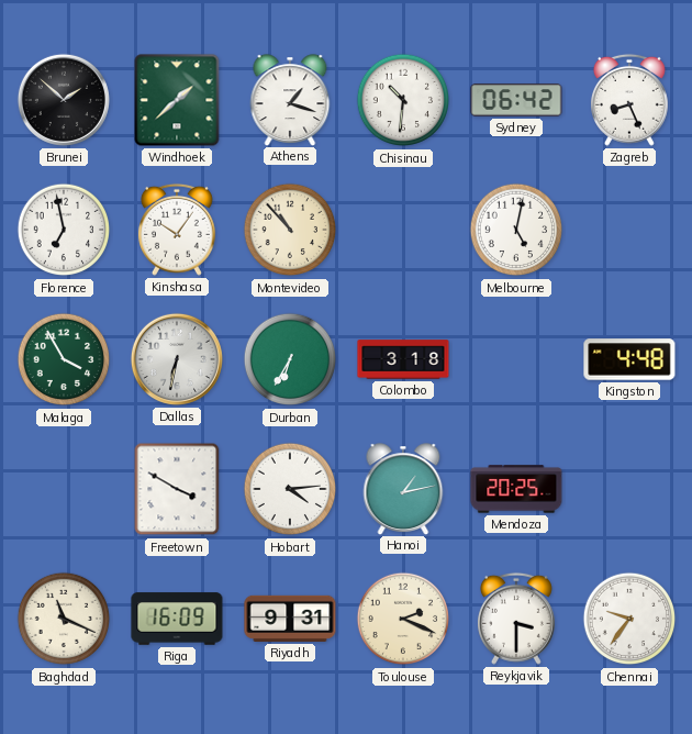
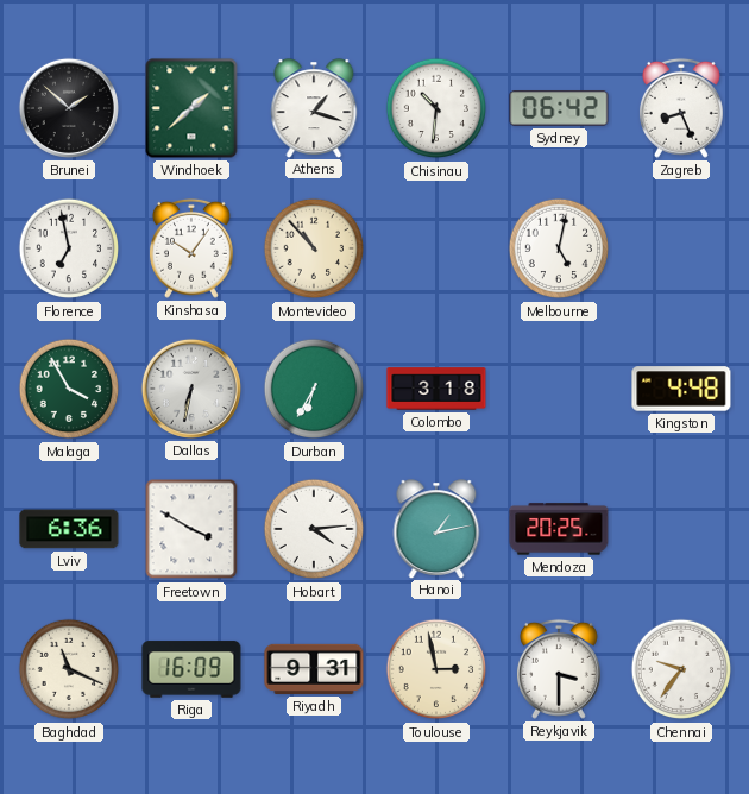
Lviv: none -> 6:36
Toulouse: 2:19 -> 2:58
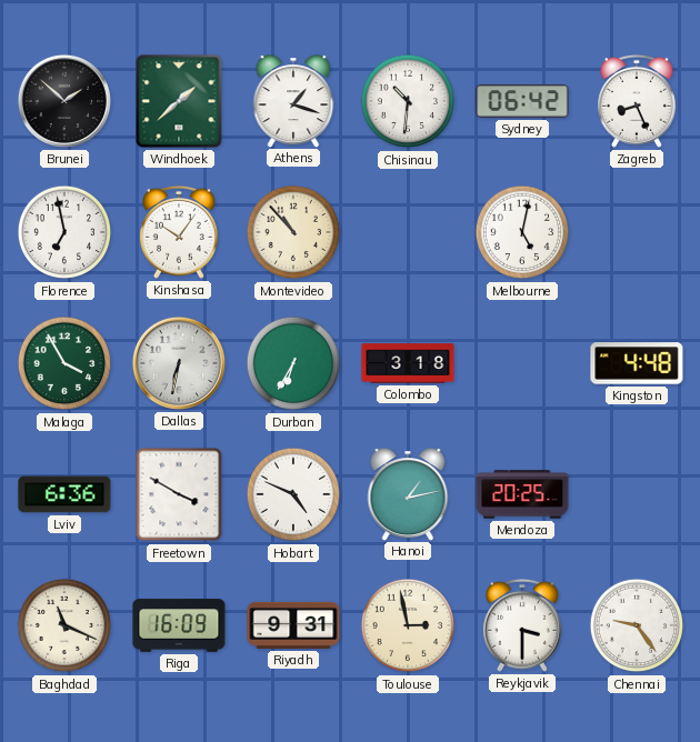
Hobart: 4:14 -> 4:49
Chennai: 9:36 -> 9:24
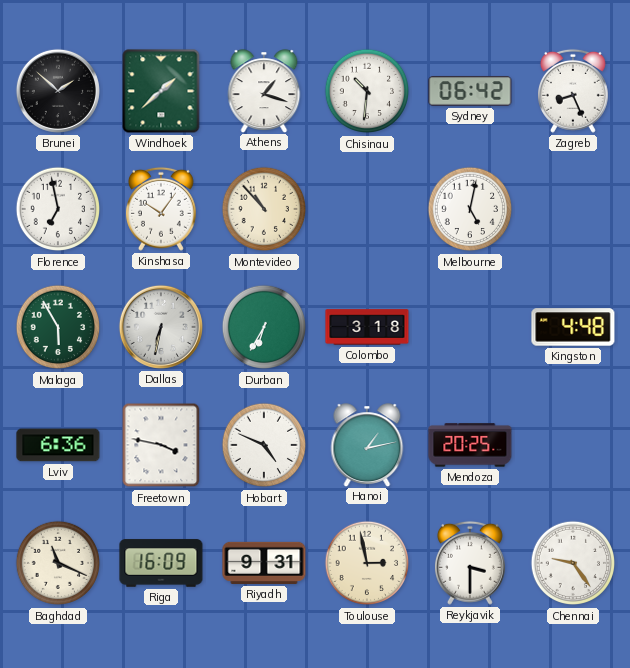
Malaga: 3:55 -> 5:55
Freetown: 3:50 -> 3:47
